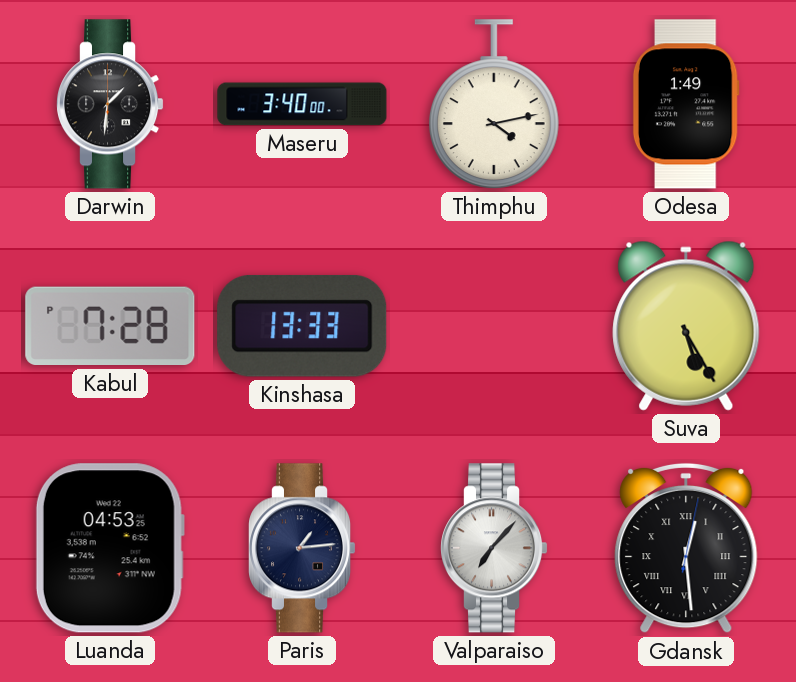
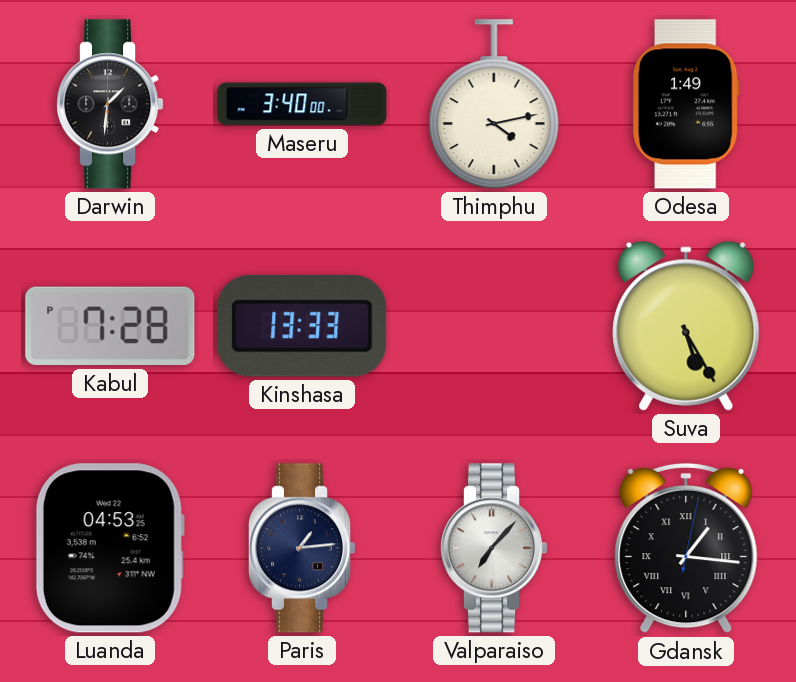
Gdansk: 12:29 -> 1:16
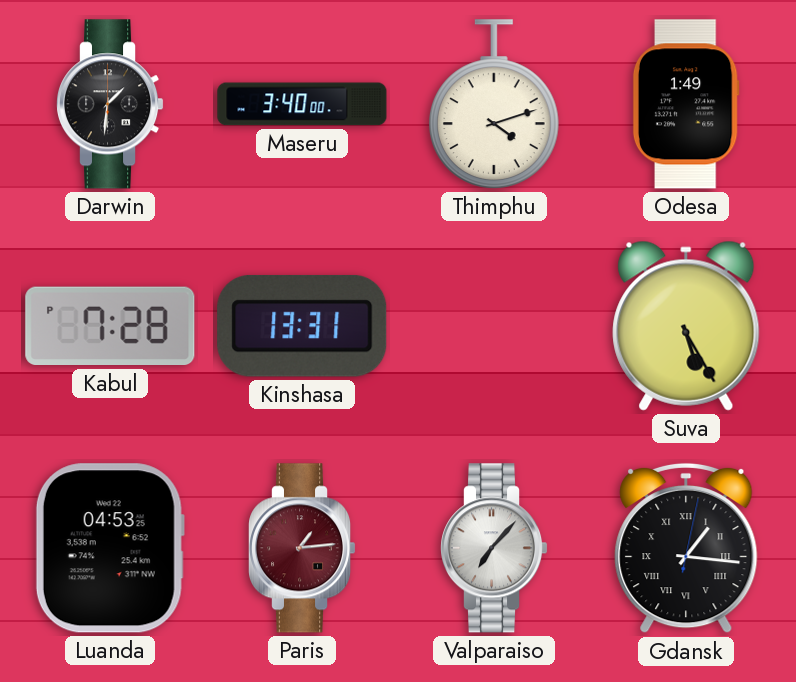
Thimphu: 4:13 -> 4:12
Kinshasa: 13:33 -> 13:31
Paris dial: navy -> burgundy
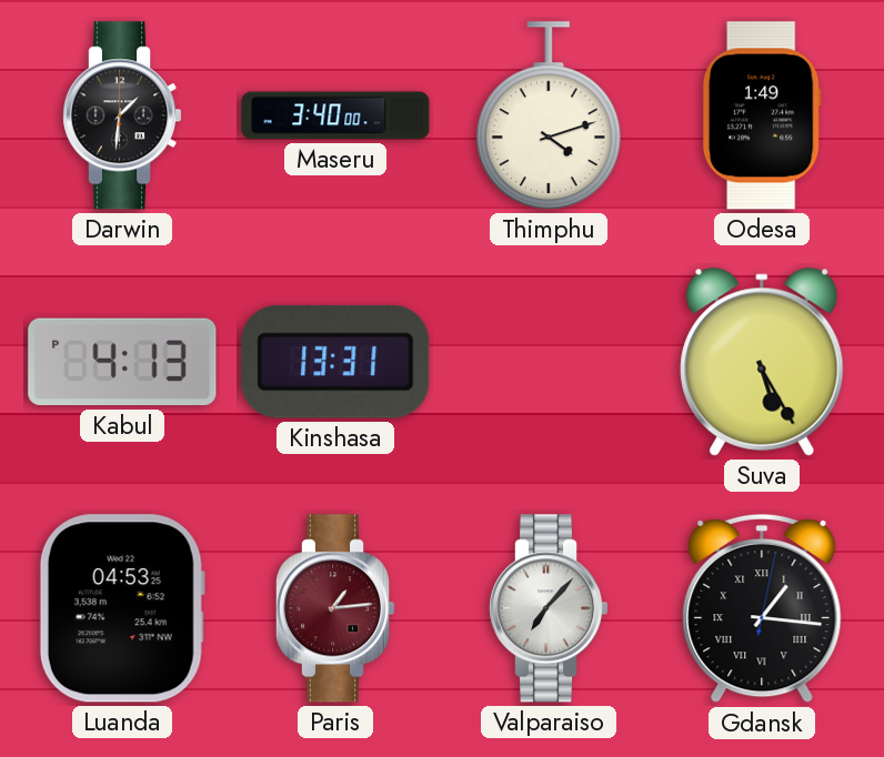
Kabul: 7:28 -> 4:13
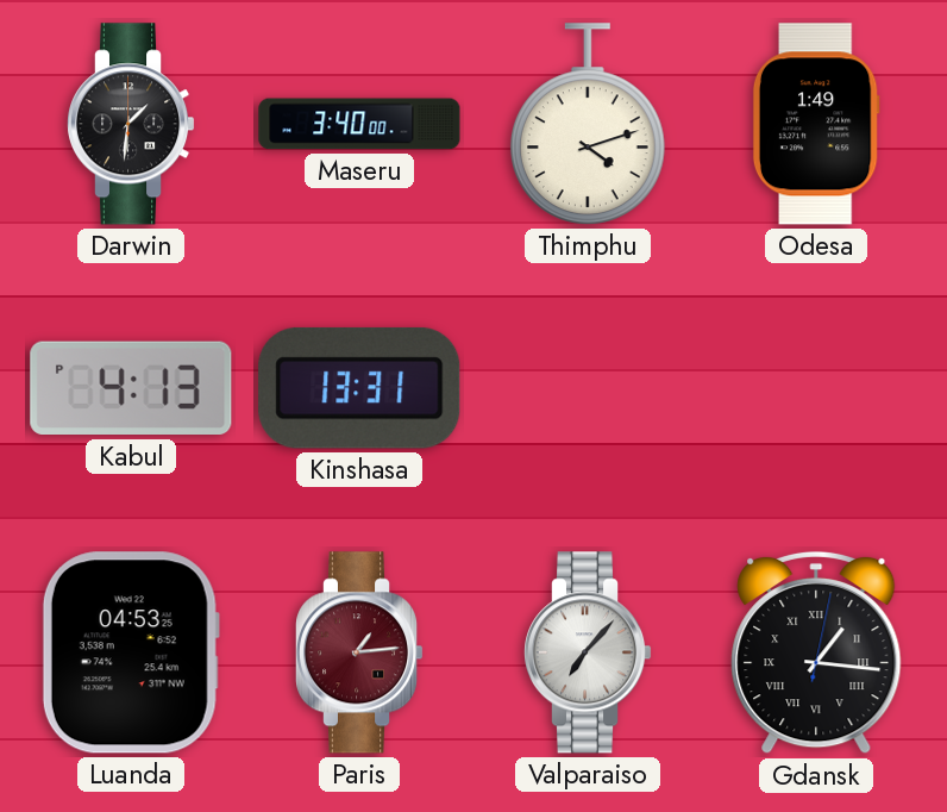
Suva: 5:25 -> none
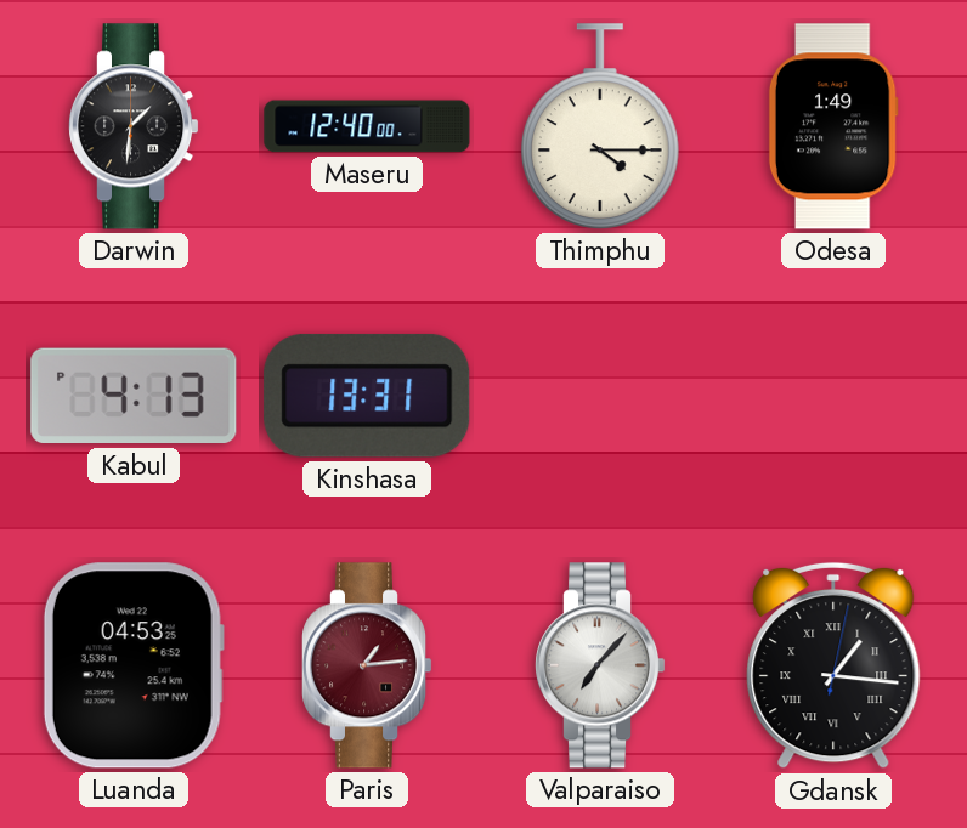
Maseru: 3:40 -> 12:40
Thimphu: 4:12 -> 4:15
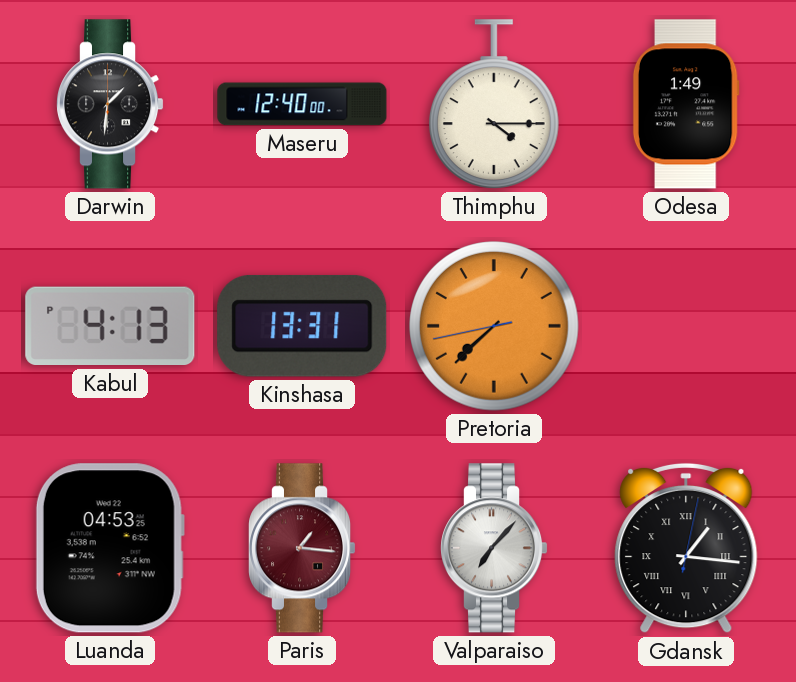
Pretoria: none -> 7:37
Paris: 1:14 -> 1:16
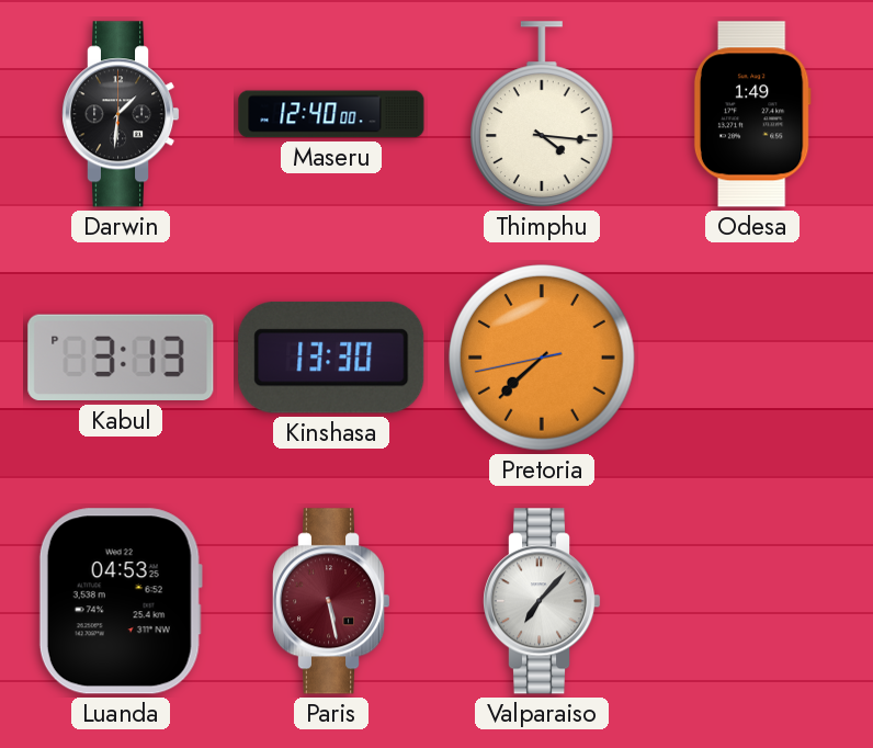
Thimphu: 4:15 -> 4:16
Kabul: 4:13 -> 3:13
Kinshasa: 13:31 -> 13:30
Paris: 1:16 -> 5:28
Gdansk: 1:16 -> none
